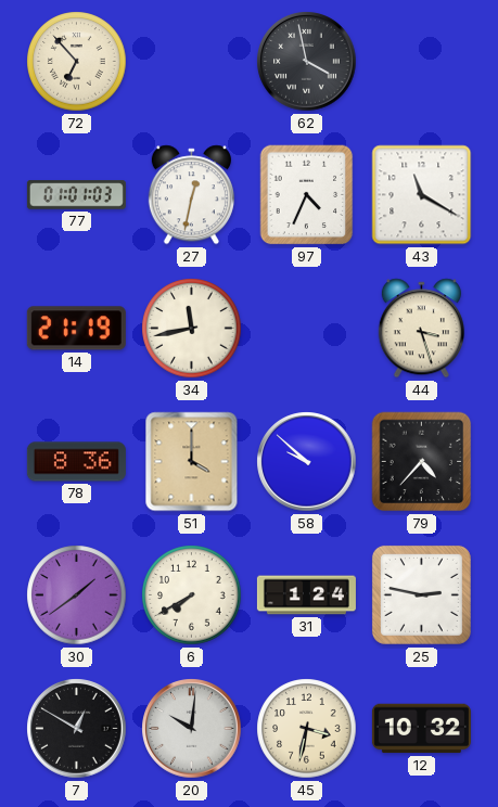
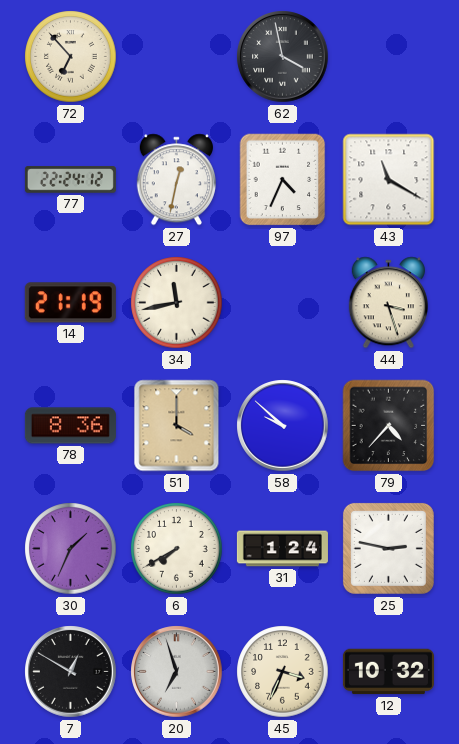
77: 01:01 -> 22:24
30: 1:39 -> 1:34
20: 10:01 -> 6:57
45: 3:32 -> 3:34
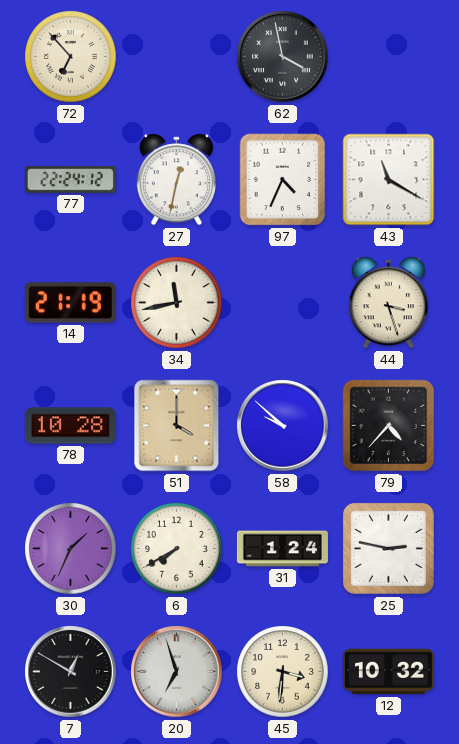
78: 8:36 -> 10:28
45: 3:34 -> 3:31
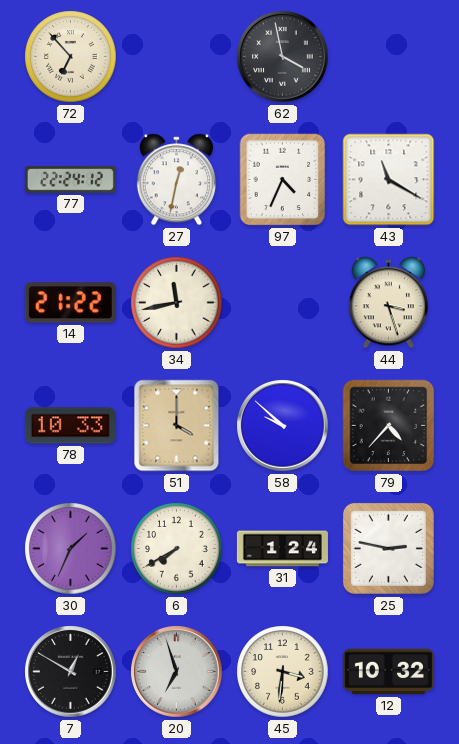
14: 21:19 -> 21:22
78: 10:28 -> 10:33
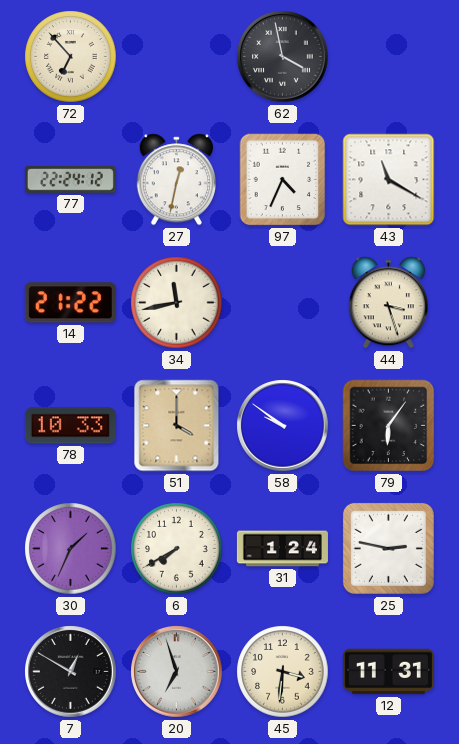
58: 9:52 -> 9:51
79: 4:37 -> 6:06
12: 10:32 -> 11:31
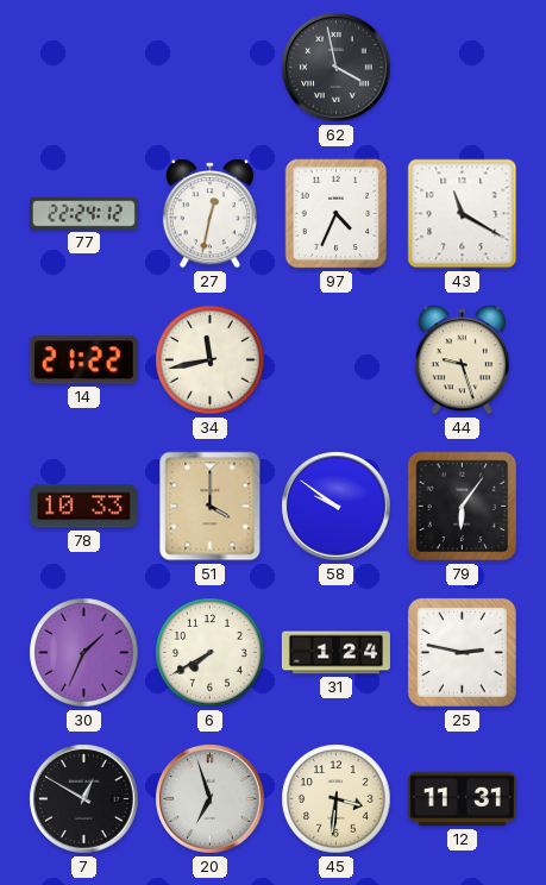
72: 6:53 -> none
44: 3:27 -> 9:27
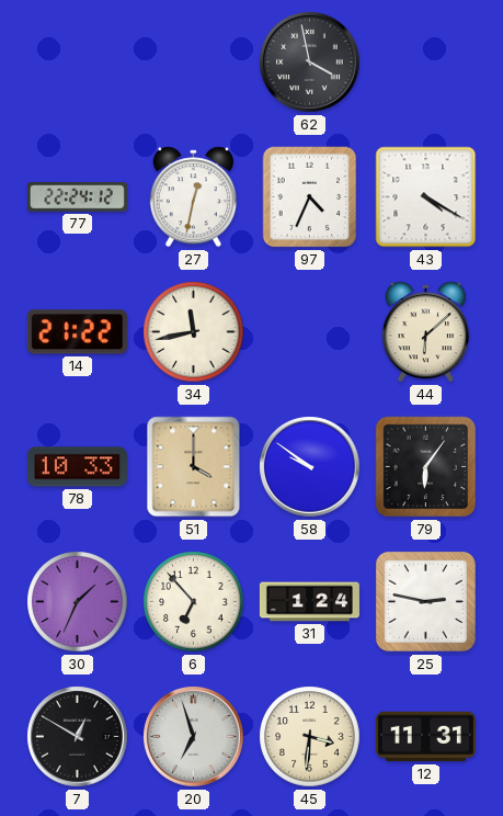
43: 11:20 -> 4:20
44: 9:27 -> 6:08
6: 7:40 -> 6:53
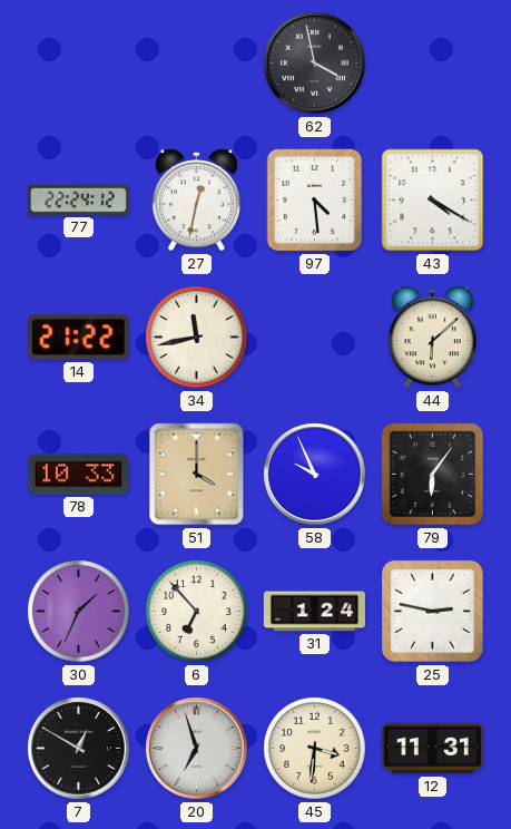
97: 4:34 -> 4:29
58: 9:51 -> 9:56
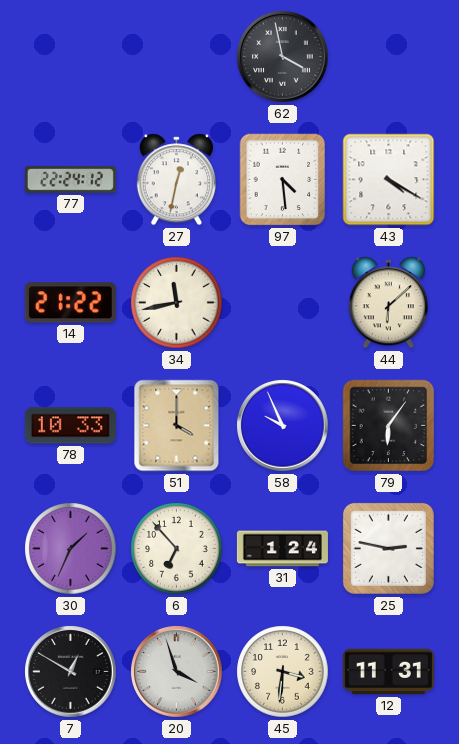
20: 6:57 -> 3:57
